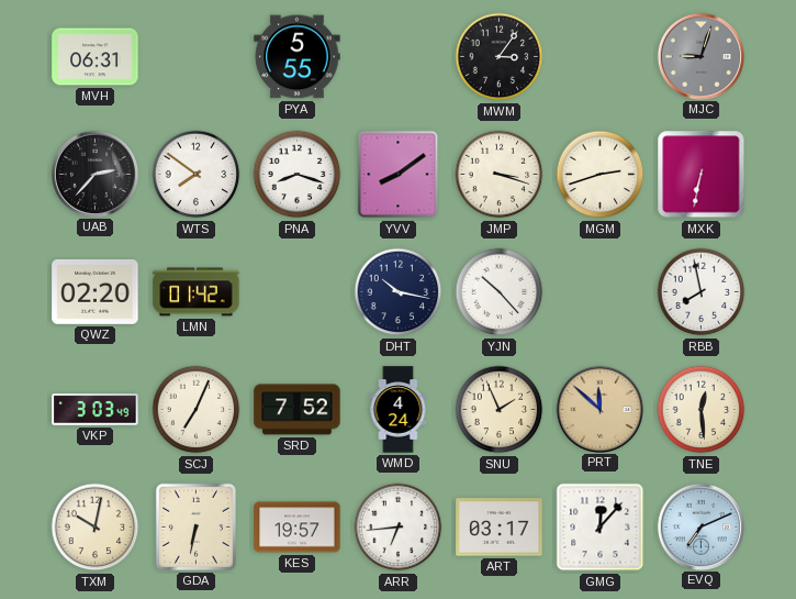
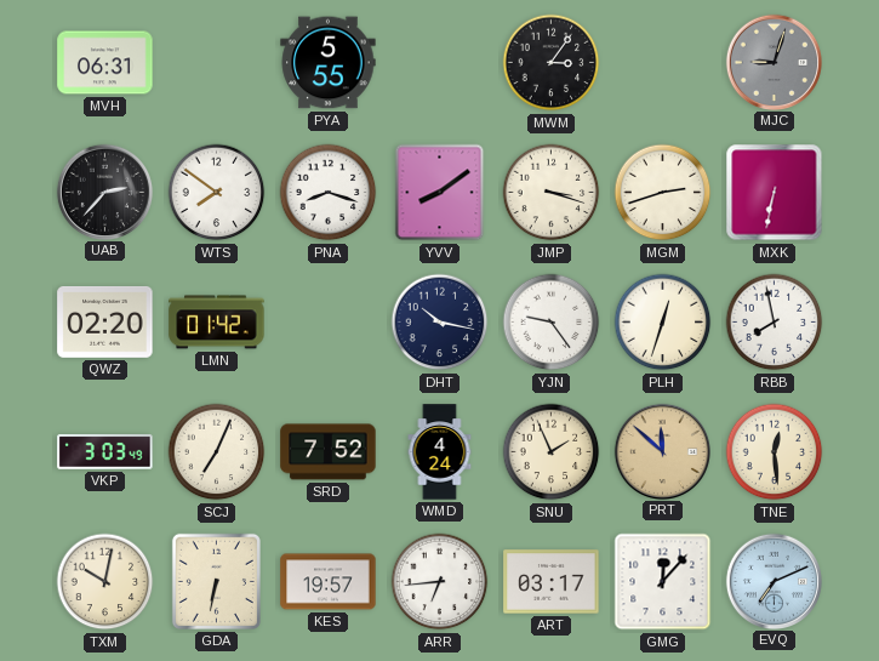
YJN: 10:23 -> 9:24
PLH: none -> 12:33
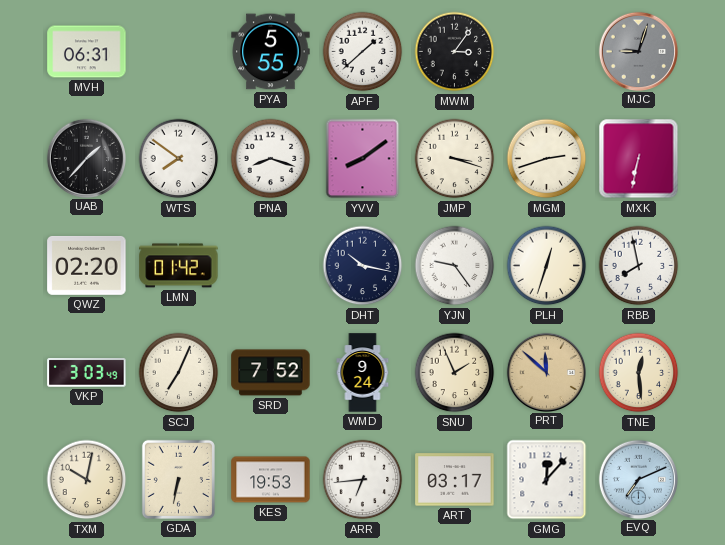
APF: none -> 1:38
UAB: 2:37 -> 1:37
WMD: 4:24 -> 9:24
KES: 19:57 -> 19:53
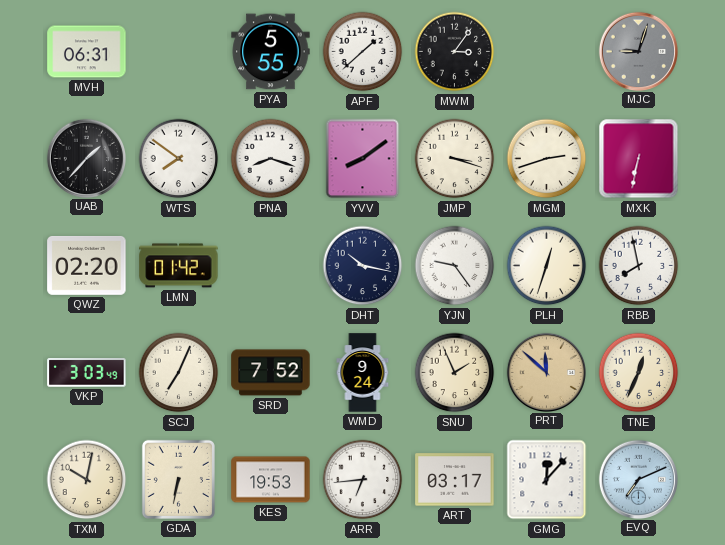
TNE: 12:29 -> 12:34
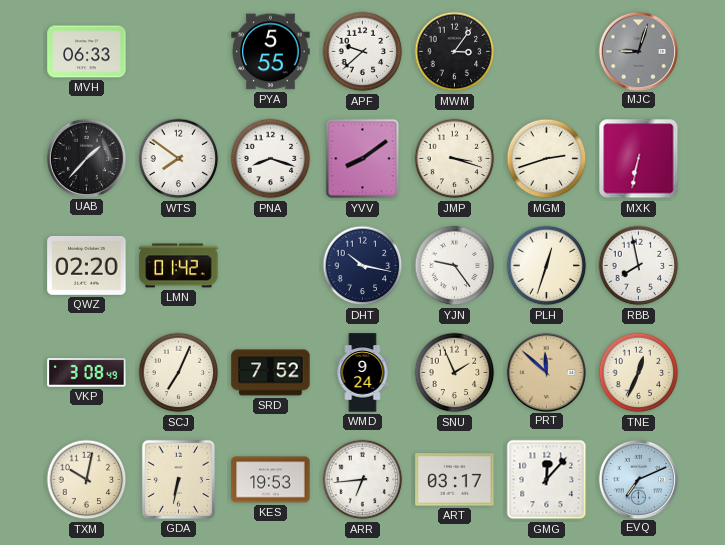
MVH: 06:31 -> 06:33
APF: 1:38 -> 9:38
VKP: 3:03 -> 3:08
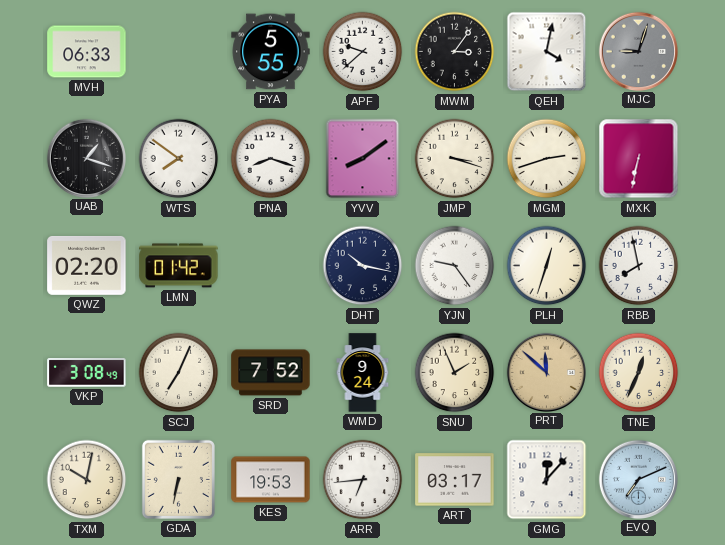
QEH: none -> 4:02
UAB: 1:37 -> 1:18
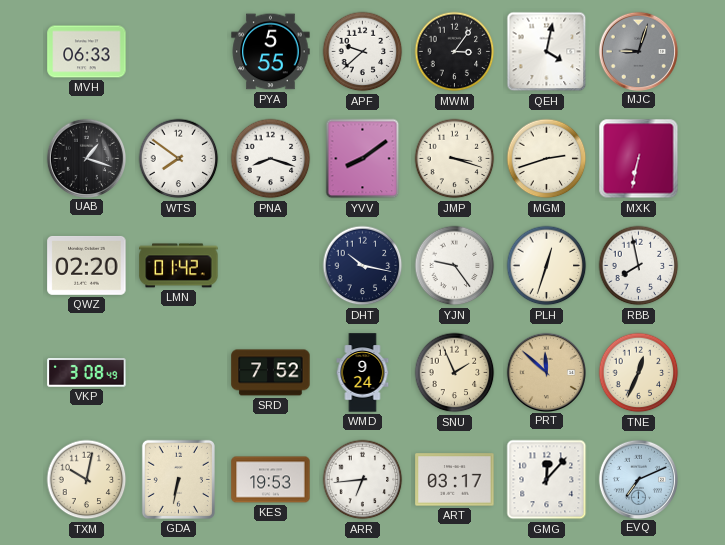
SCJ: 7:04 -> none
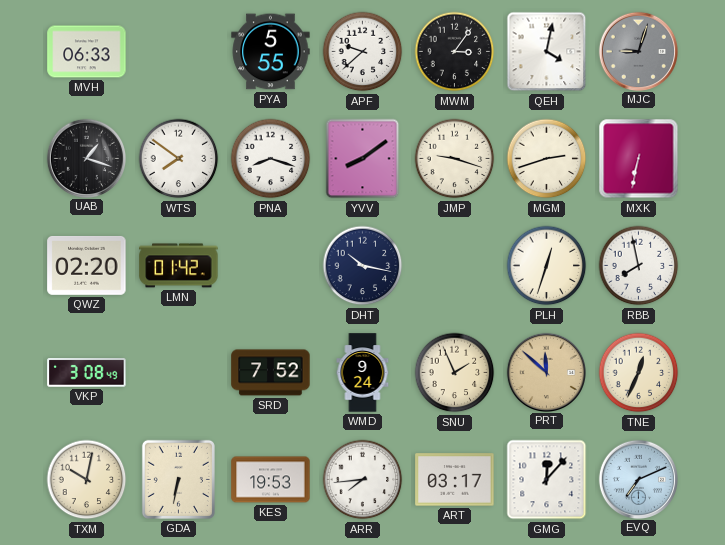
JMP: 3:18 -> 9:18
YJN: 9:24 -> none
ARR: 6:44 -> 7:44
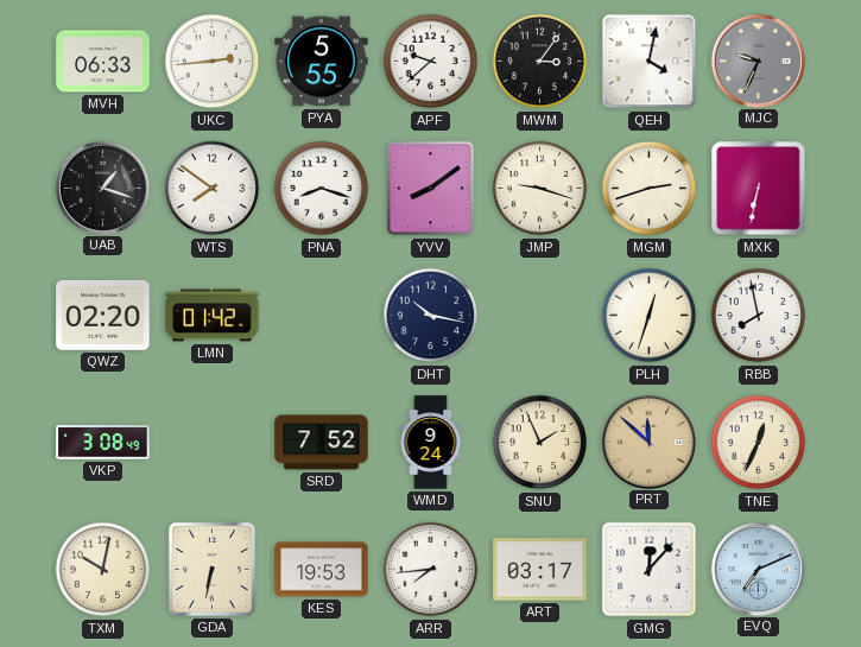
UKC: none -> 2:44
MJC: 9:03 -> 9:34
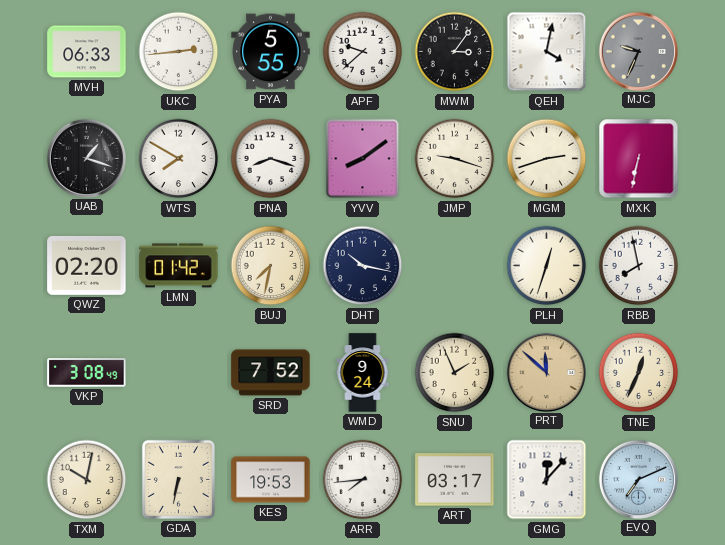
WTS: 7:51 -> 7:50
BUJ: none -> 7:32
